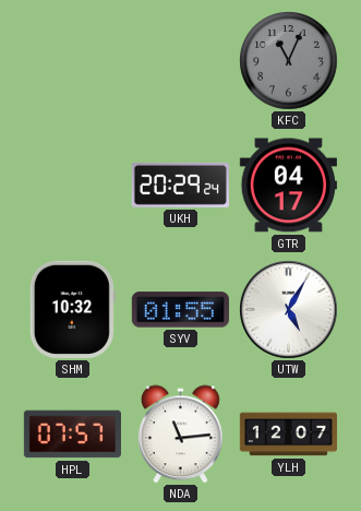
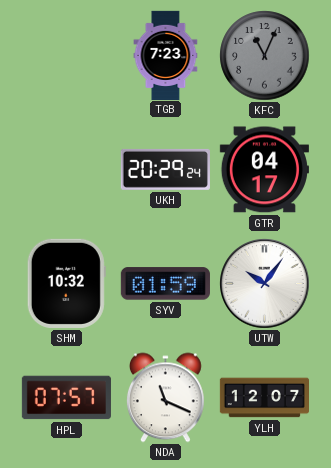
TGB: none -> 7:23
SYV: 01:55 -> 01:59
UTW: 5:05 -> 10:06
NDA: 11:14 -> 11:19
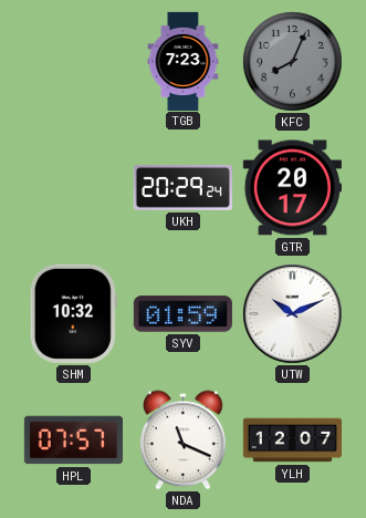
KFC: 11:04 -> 8:04
GTR: 04:17 -> 20:17
UTW: 10:06 -> 10:11
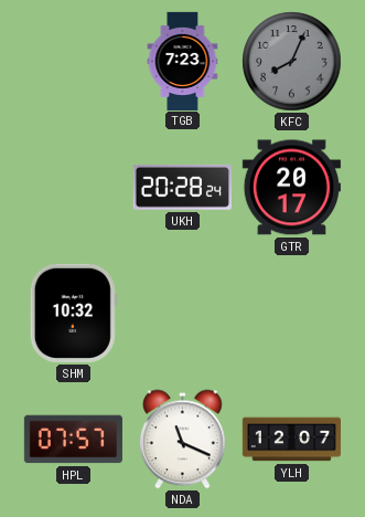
UKH: 20:29 -> 20:28
SYV: 01:59 -> none
UTW: 10:11 -> none
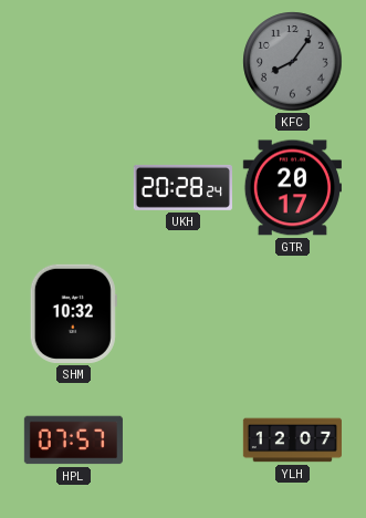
TGB: 7:23 -> none
KFC: 8:04 -> 8:06
NDA: 11:19 -> none
